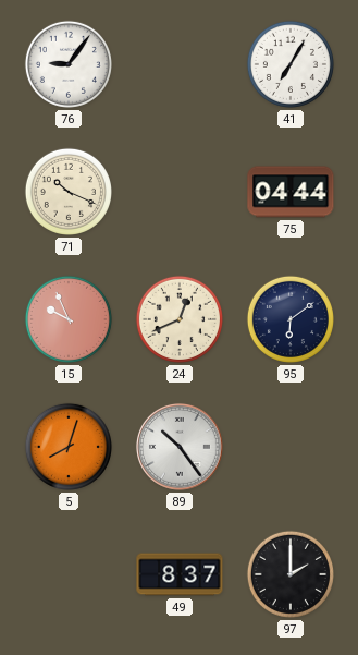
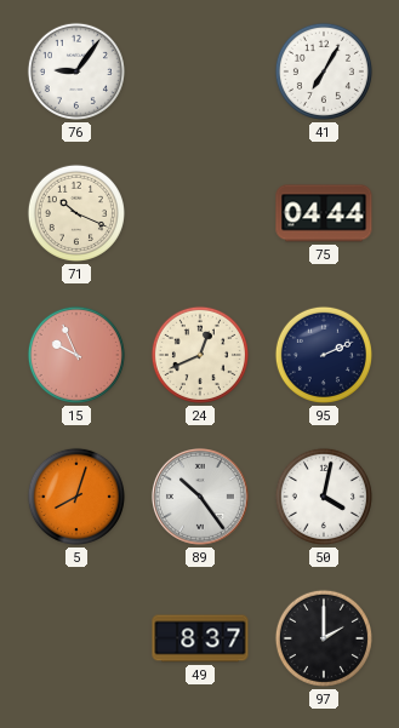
95: 6:09 -> 2:11
50: none -> 4:02
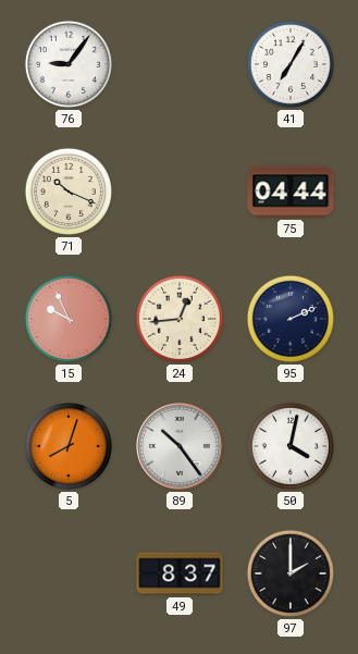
24: 12:41 -> 12:44
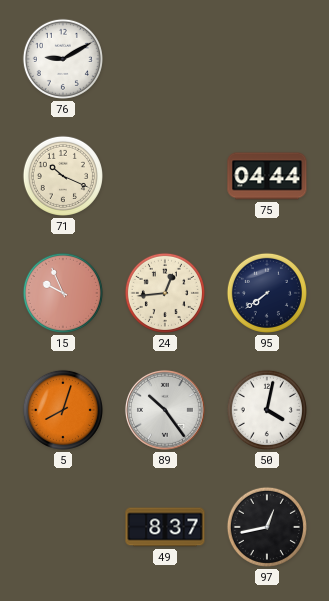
76: 9:06 -> 9:10
41: 7:05 -> none
95: 2:11 -> 7:39
97: 2:00 -> 12:43
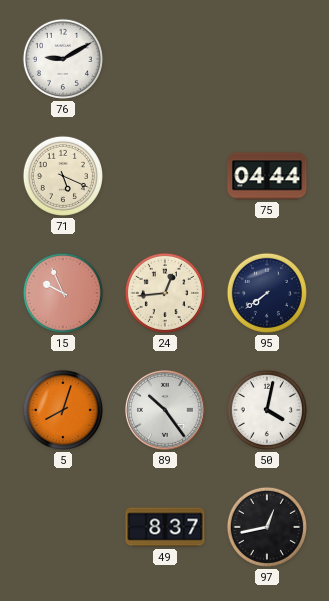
71: 10:19 -> 5:19
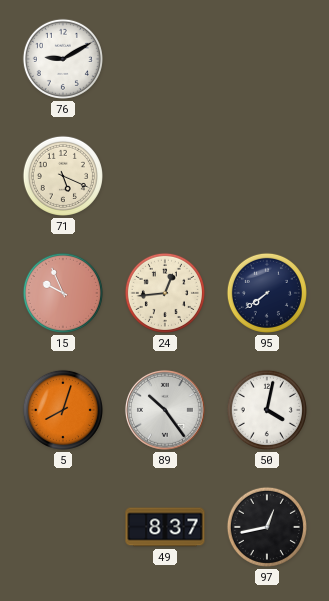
75: 04:44 -> none
